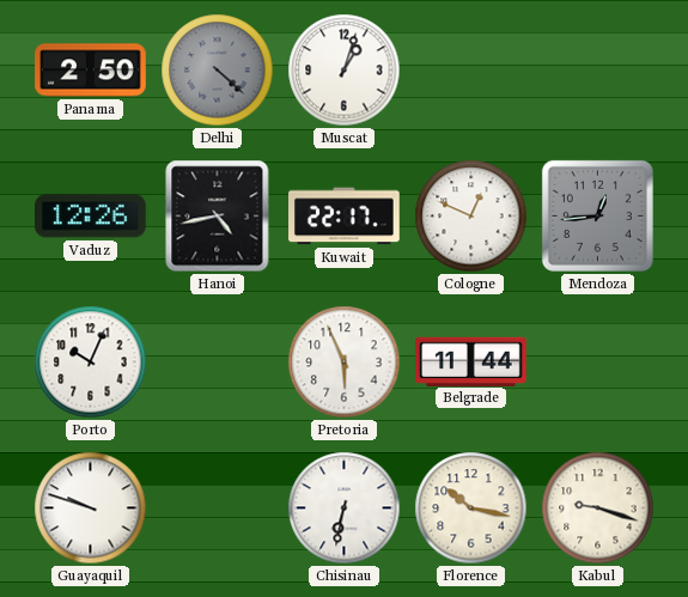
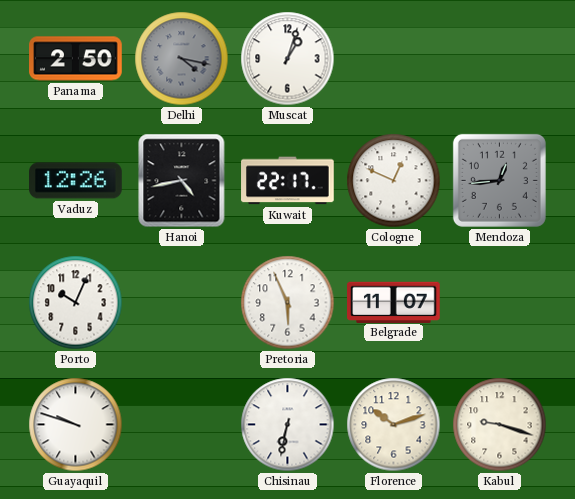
Delhi: 4:22 -> 4:17
Belgrade: 11:44 -> 11:07
Florence: 10:17 -> 10:12
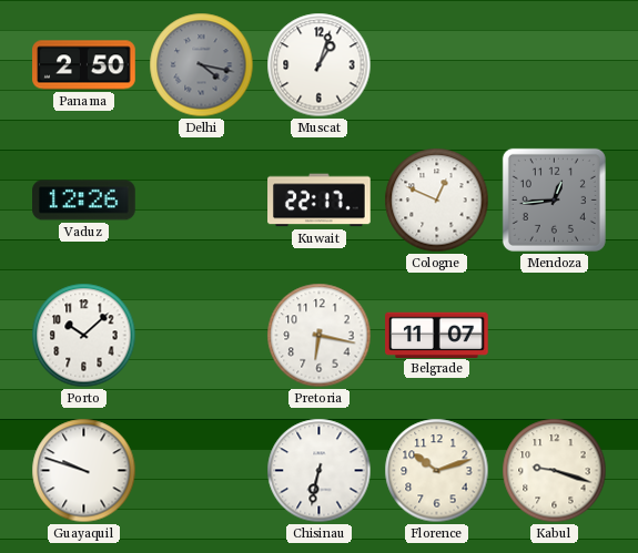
Hanoi: 4:43 -> none
Porto: 10:04 -> 10:08
Pretoria: 5:56 -> 6:17
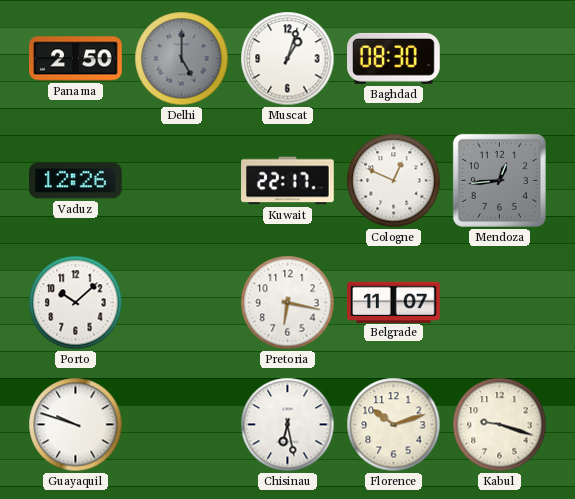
Delhi: 4:17 -> 5:00
Baghdad: none -> 08:30
Chisinau: 6:32 -> 6:28
